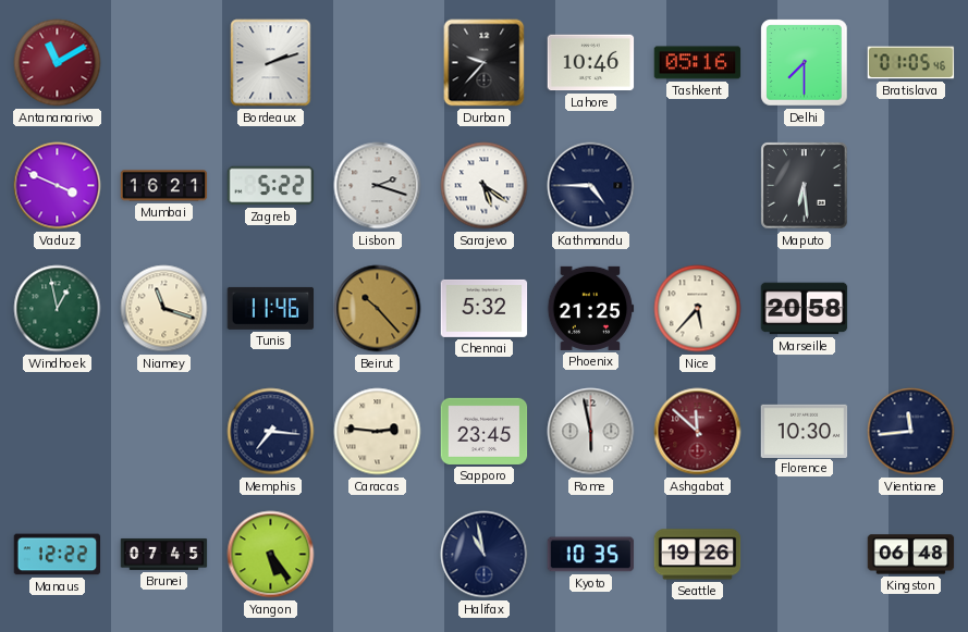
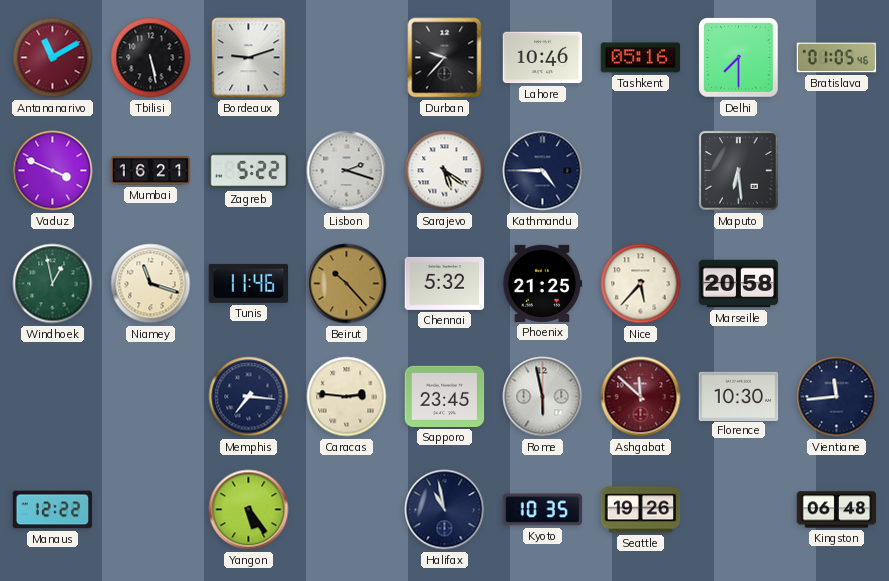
Tbilisi: none -> 5:28
Bordeaux: 2:12 -> 9:12
Brunei: 07:45 -> none
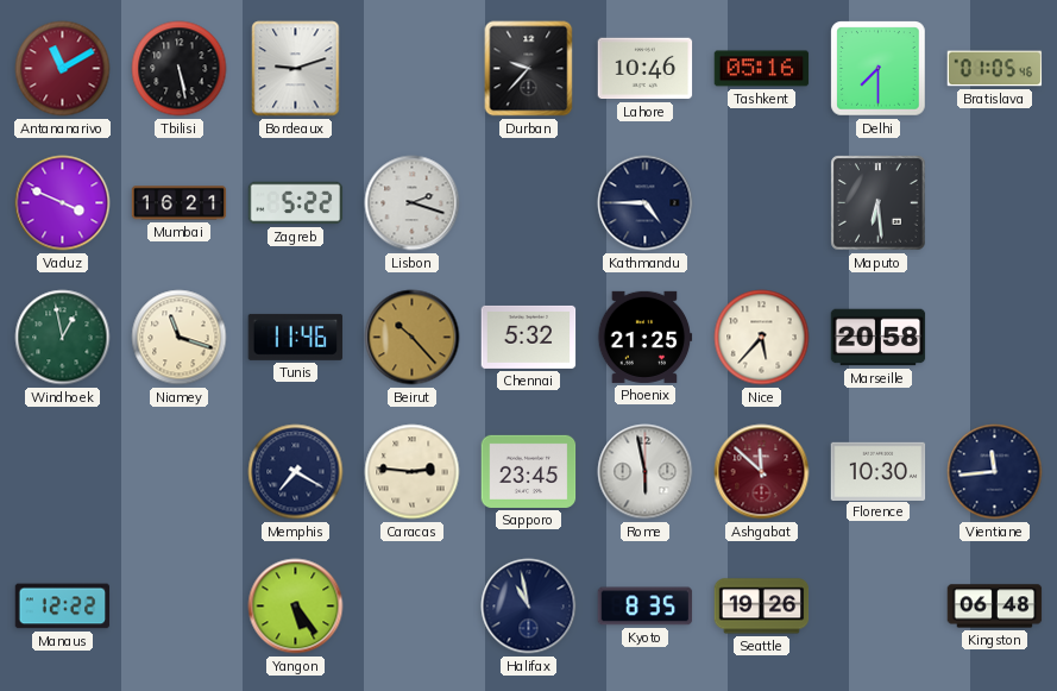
Sarajevo: 5:21 -> none
Memphis: 7:16 -> 7:20
Kyoto: 10:35 -> 8:35
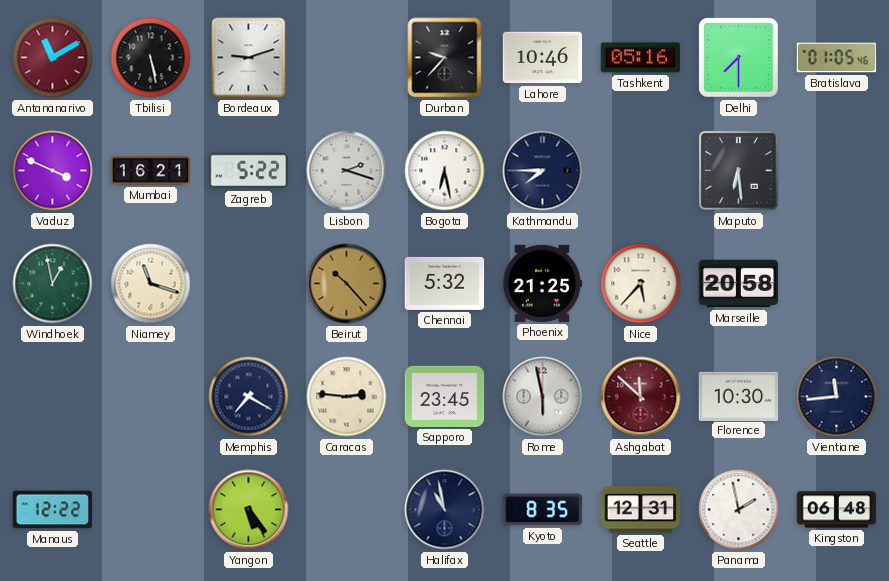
Bogota: none -> 6:28
Kathmandu: 4:45 -> 7:45
Tunis: 11:46 -> none
Seattle: 19:26 -> 12:31
Panama: none -> 1:58
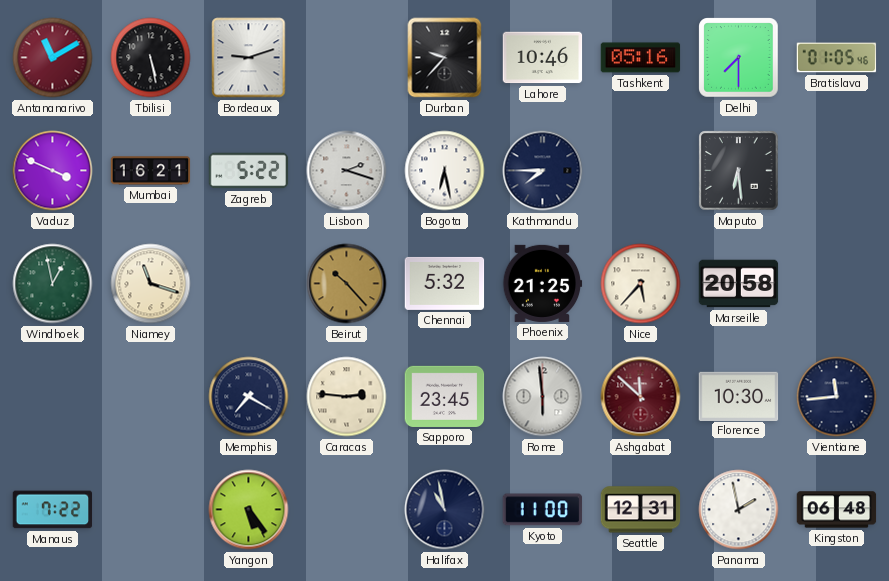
Rome: 5:58 -> 5:59
Manaus: 12:22 -> 7:22
Kyoto: 8:35 -> 11:00
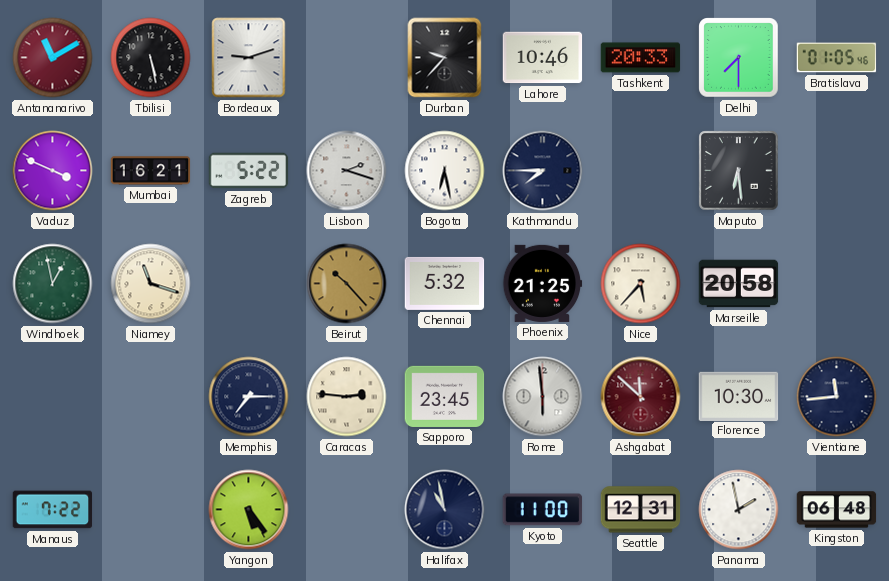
Tashkent: 05:16 -> 20:33
Memphis: 7:20 -> 7:15
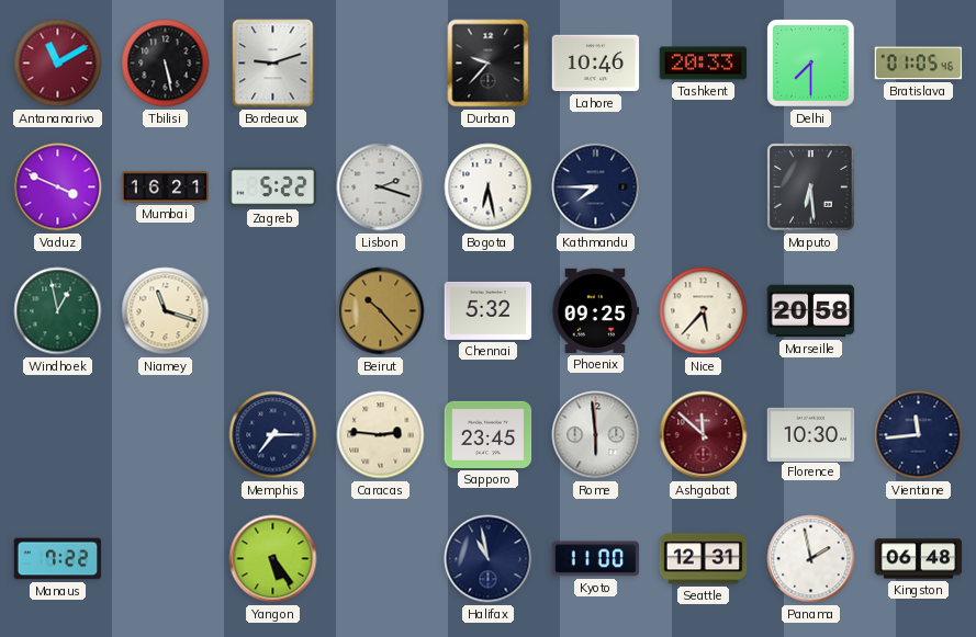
Phoenix: 21:25 -> 09:25
